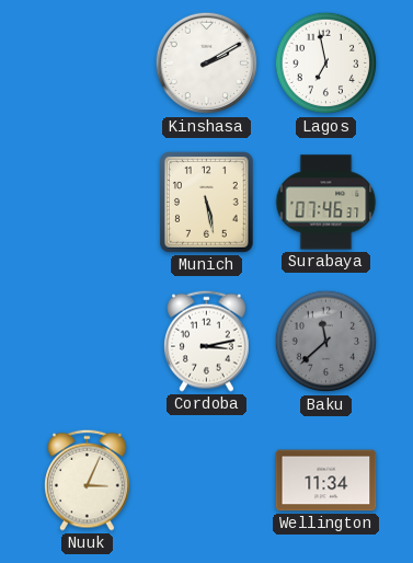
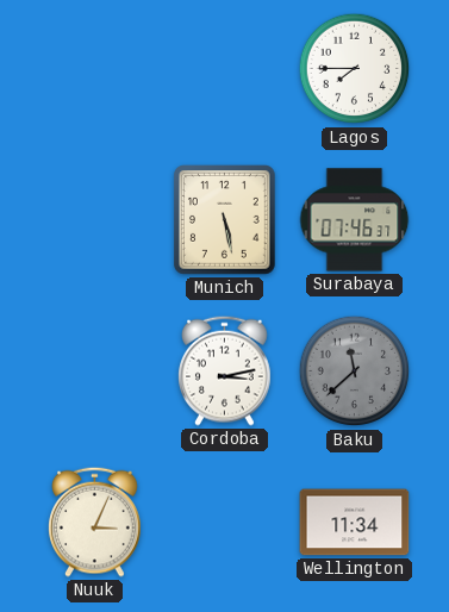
Kinshasa: 2:10 -> none
Lagos: 6:58 -> 7:45
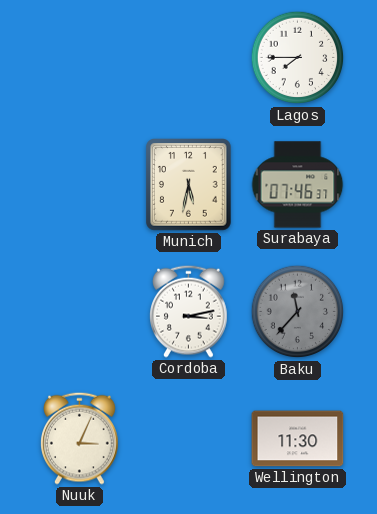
Munich: 5:28 -> 5:32
Baku: 11:38 -> 11:37
Wellington: 11:34 -> 11:30
